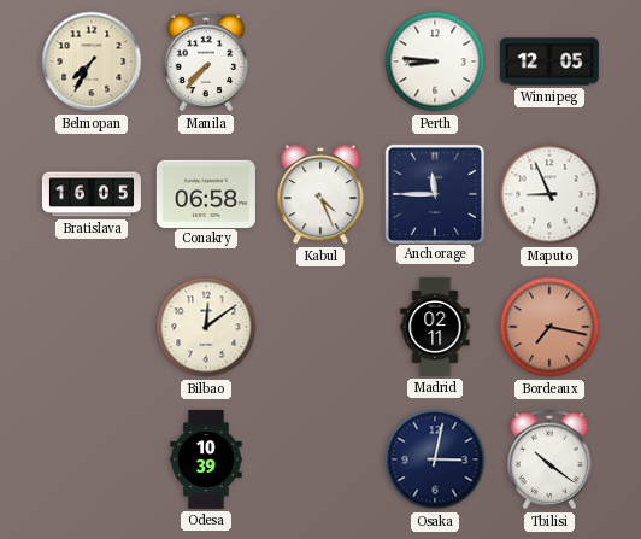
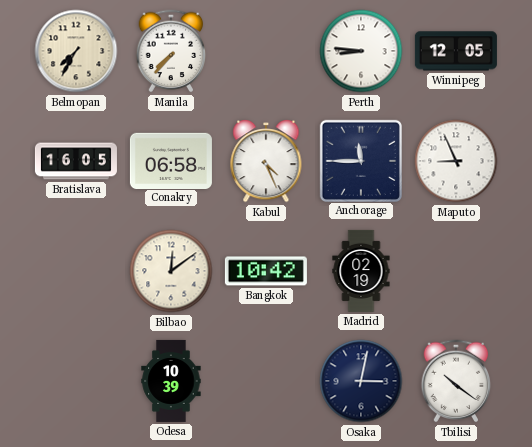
Bangkok: none -> 10:42
Madrid: 02:11 -> 02:19
Bordeaux: 7:17 -> none
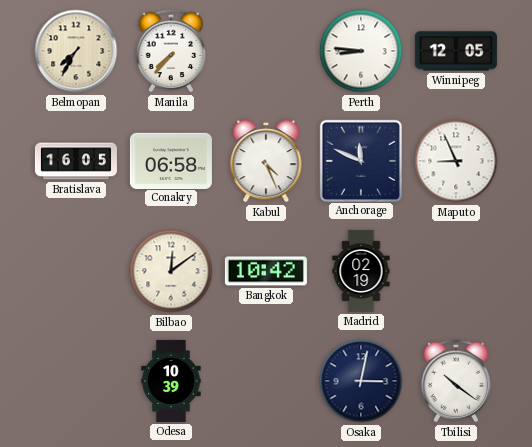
Anchorage: 11:45 -> 11:49
